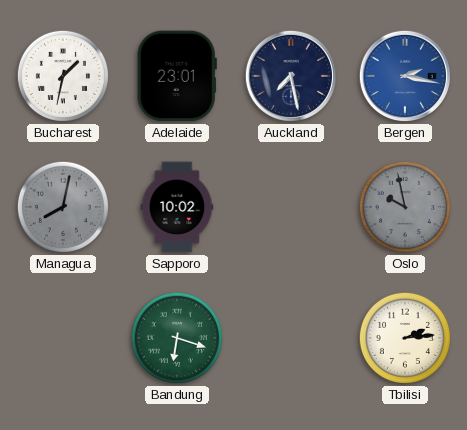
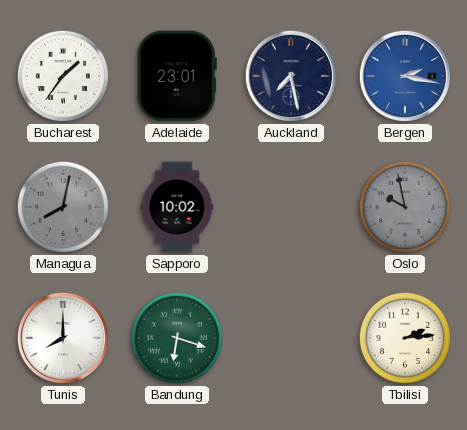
Bucharest: 1:32 -> 1:36
Tunis: none -> 8:00
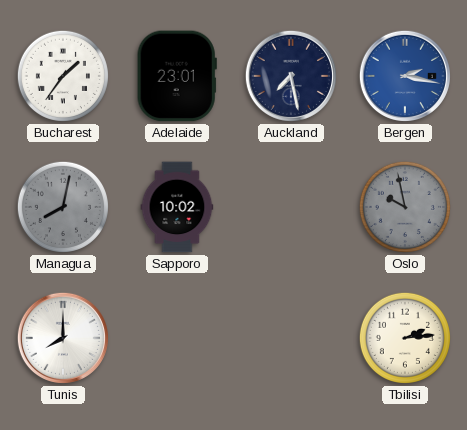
Bandung: 6:18 -> none
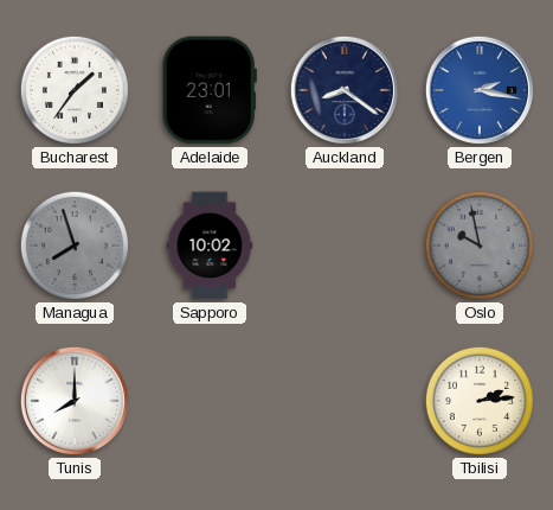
Auckland: 7:28 -> 8:21
Managua: 8:02 -> 7:57
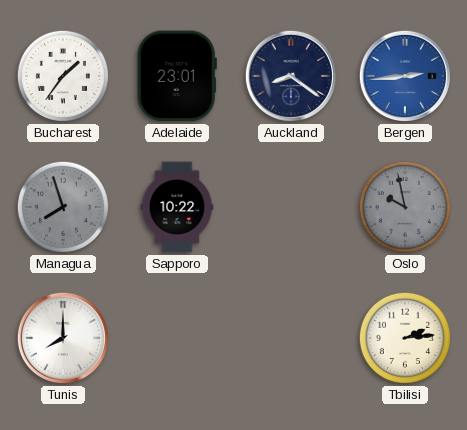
Bergen: 2:17 -> 2:44
Sapporo: 10:02 -> 10:22
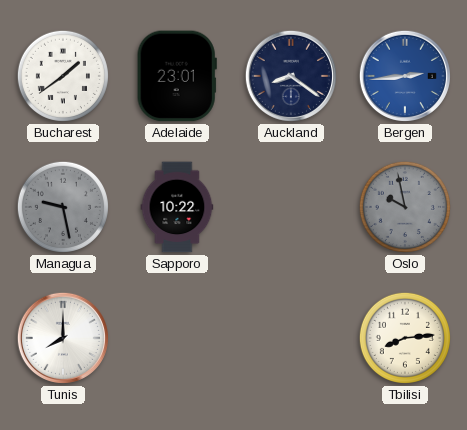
Bucharest: 1:36 -> 1:39
Managua: 7:57 -> 9:28
Tbilisi: 2:14 -> 8:14
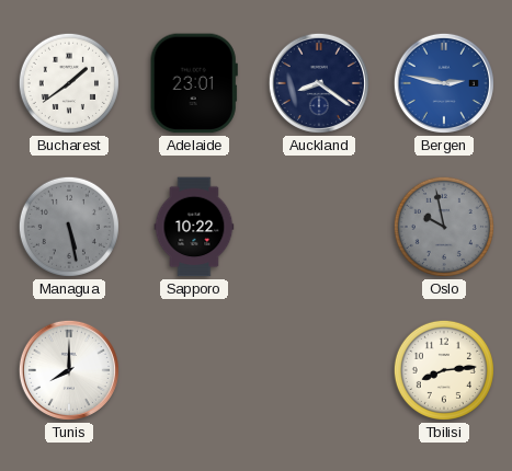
Bergen: 2:44 -> 2:47
Managua: 9:28 -> 5:28
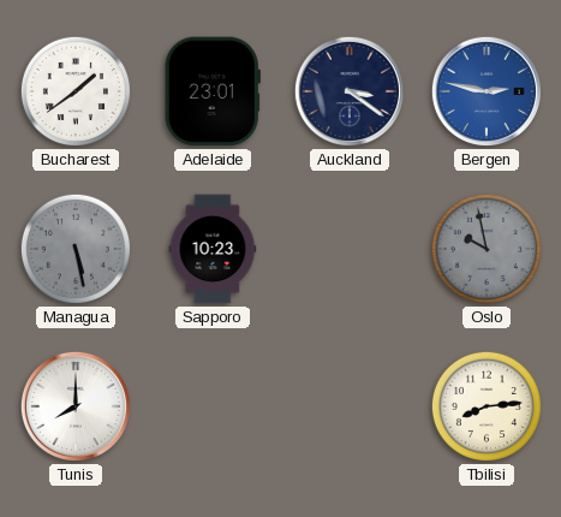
Auckland: 8:21 -> 3:21
Sapporo: 10:22 -> 10:23
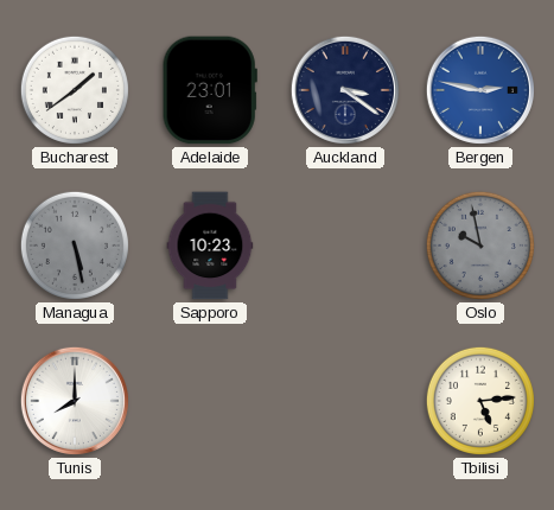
Tbilisi: 8:14 -> 5:14
